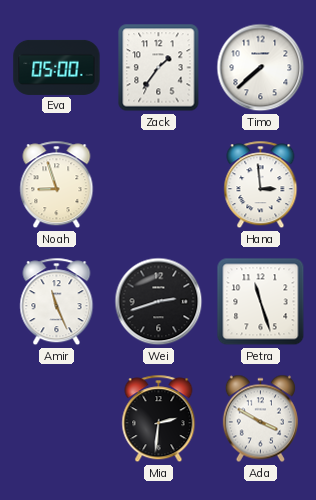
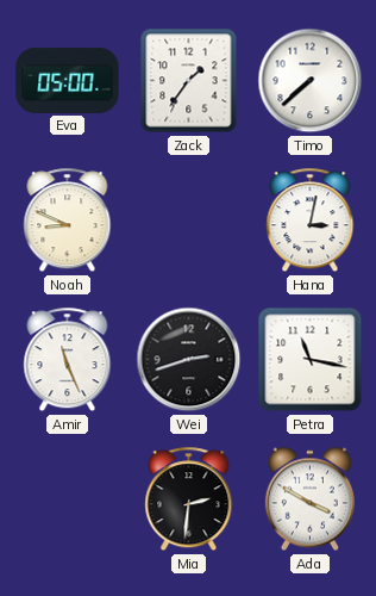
Noah: 8:57 -> 8:49
Hana: 2:59 -> 3:02
Petra: 11:27 -> 11:17
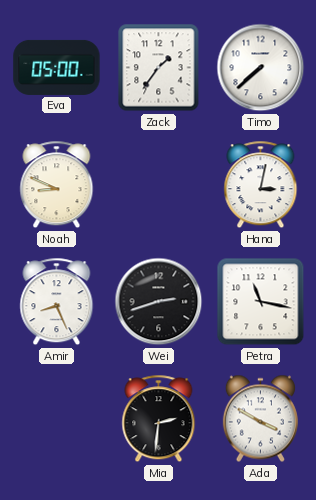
Amir: 11:26 -> 8:26
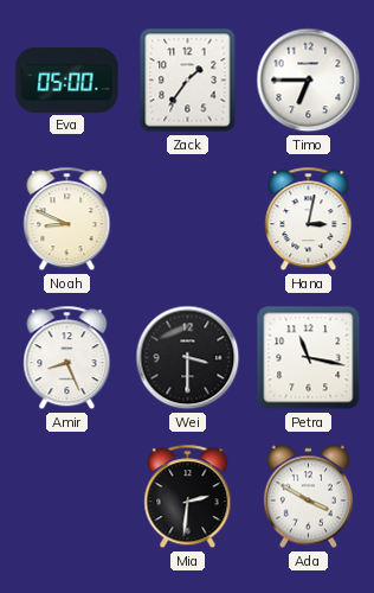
Timo: 7:38 -> 6:45
Wei: 2:42 -> 3:30
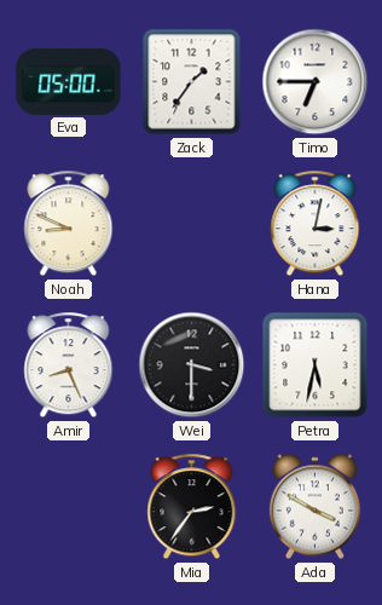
Petra: 11:17 -> 5:32
Mia: 2:31 -> 2:36
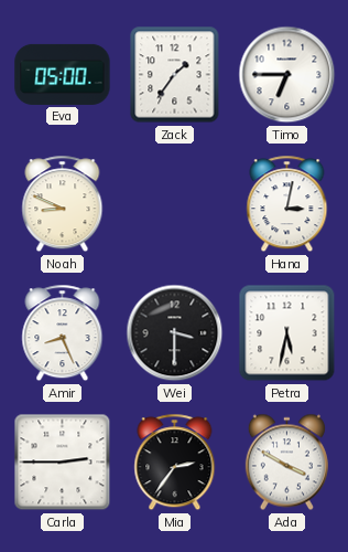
Carla: none -> 2:45
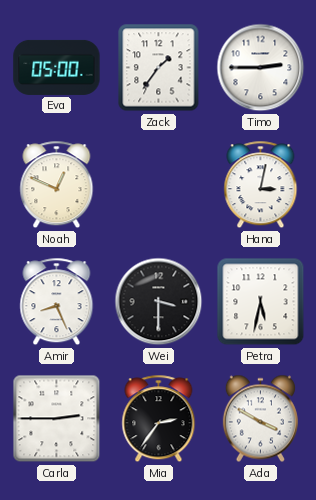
Timo: 6:45 -> 2:45
Noah: 8:49 -> 12:49
